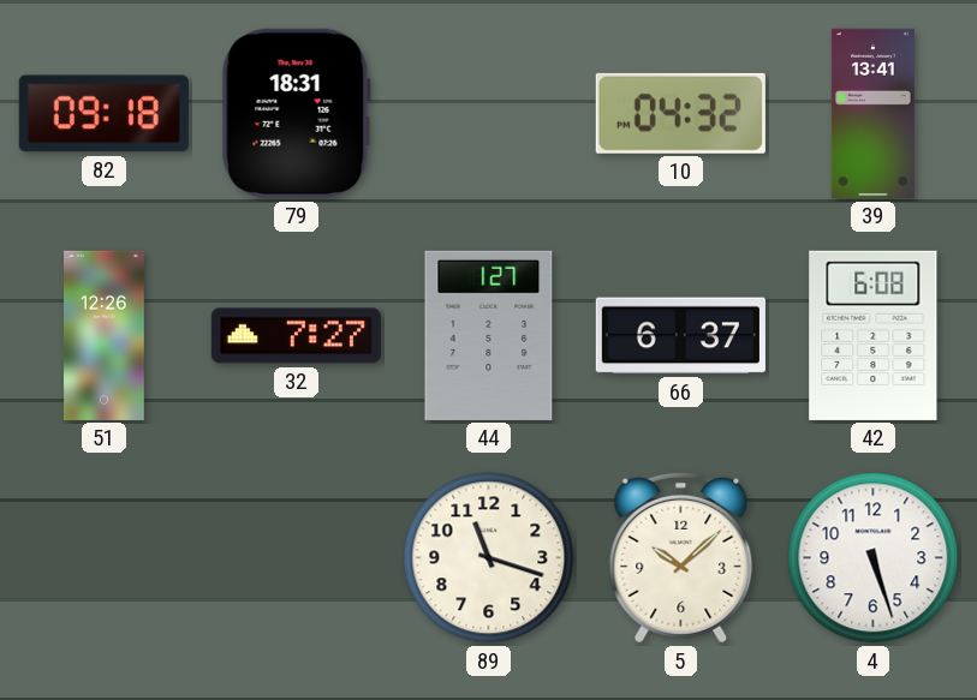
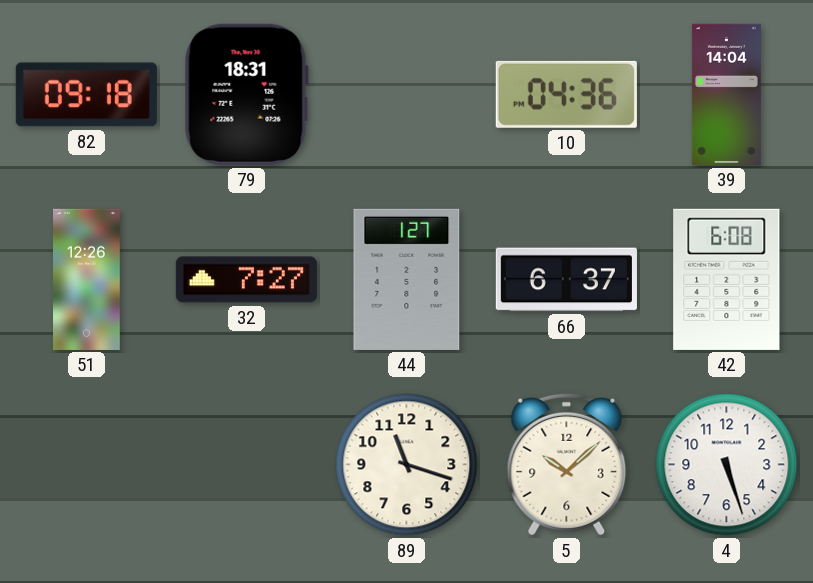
10: 04:32 -> 04:36
39: 13:41 -> 14:04
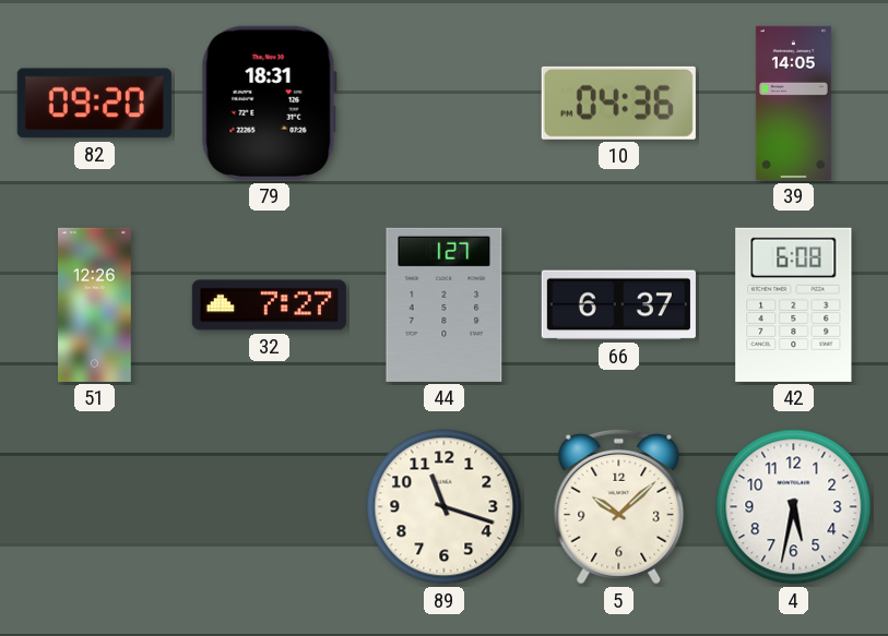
82: 09:18 -> 09:20
39: 14:04 -> 14:05
4: 5:27 -> 5:32
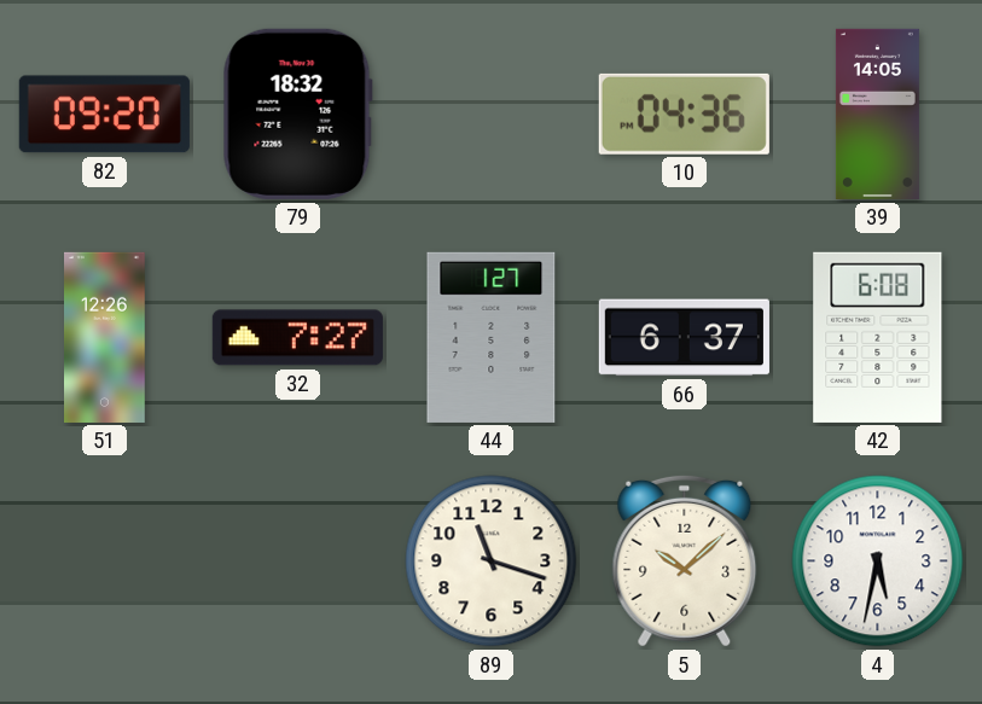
79: 18:31 -> 18:32
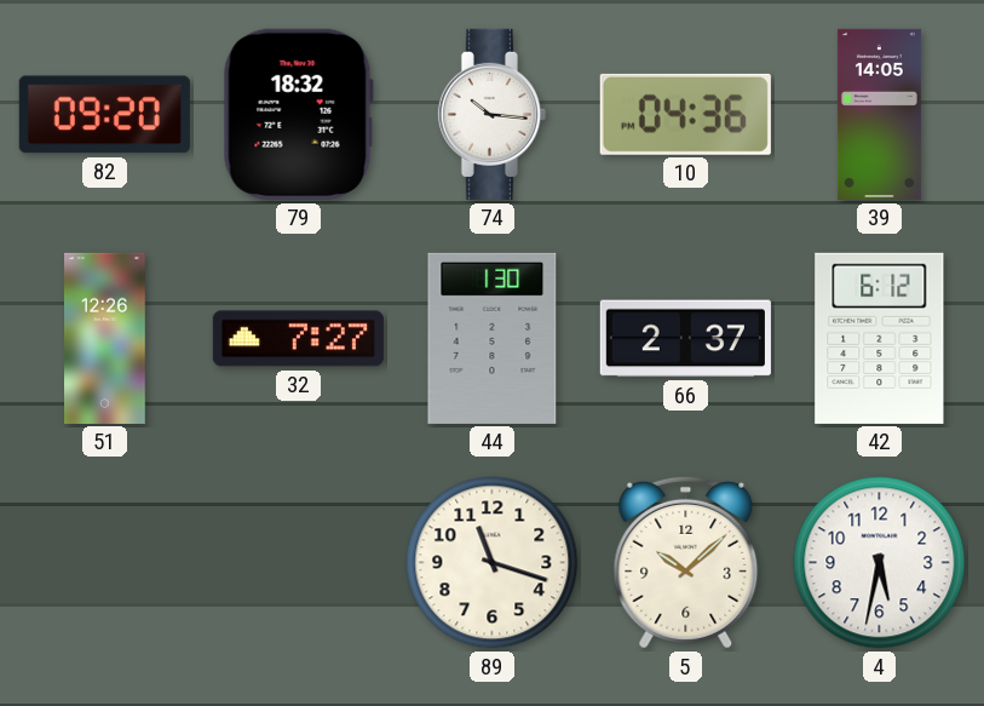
74: none -> 10:16
44: 1:27 -> 1:30
66: 6:37 -> 2:37
42: 6:08 -> 6:12
